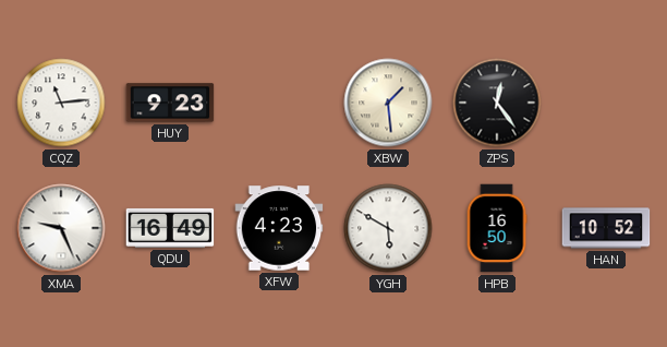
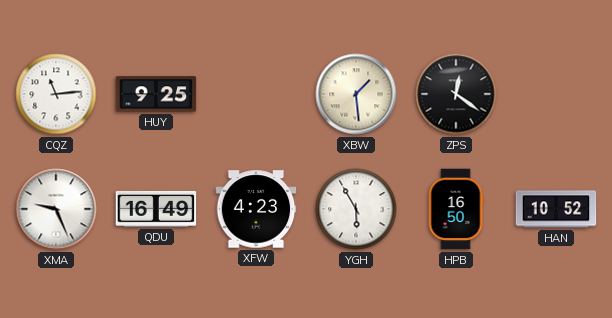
HUY: 9:23 -> 9:25
ZPS: 12:24 -> 12:21
YGH: 5:50 -> 5:55
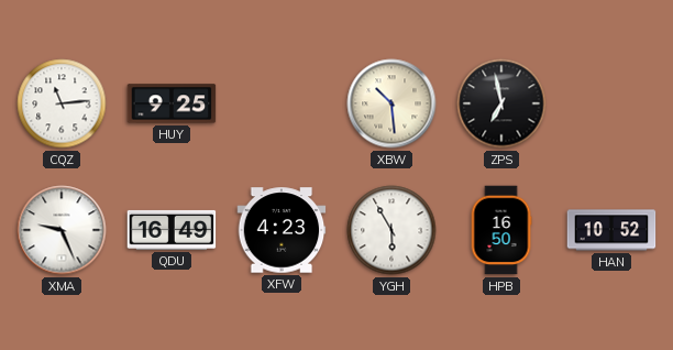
XBW: 1:29 -> 10:29
ZPS: 12:21 -> 6:58
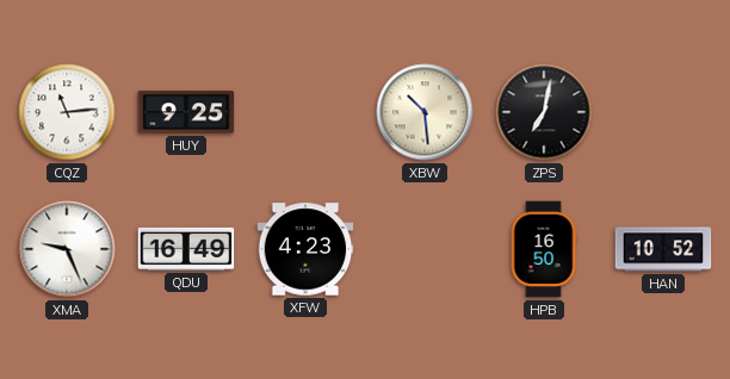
ZPS: 6:58 -> 7:02
YGH: 5:55 -> none
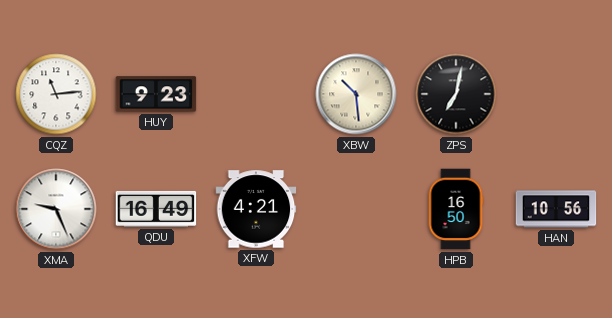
HUY: 9:25 -> 9:23
XFW: 4:23 -> 4:21
HAN: 10:52 -> 10:56
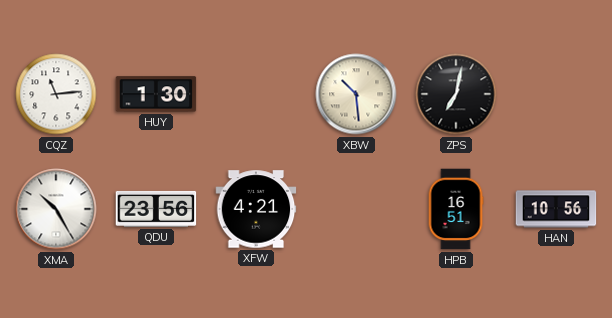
HUY: 9:23 -> 1:30
XMA: 9:26 -> 10:25
QDU: 16:49 -> 23:56
HPB: 16:50 -> 16:51
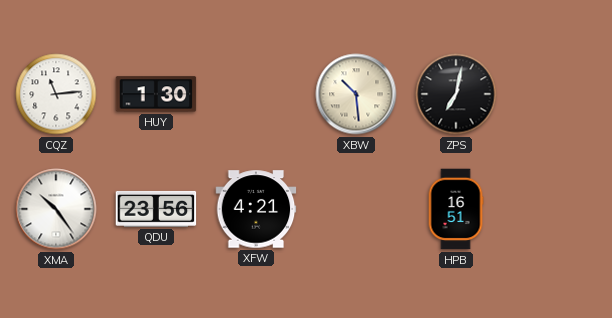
XMA: 10:25 -> 10:24
HAN: 10:56 -> none
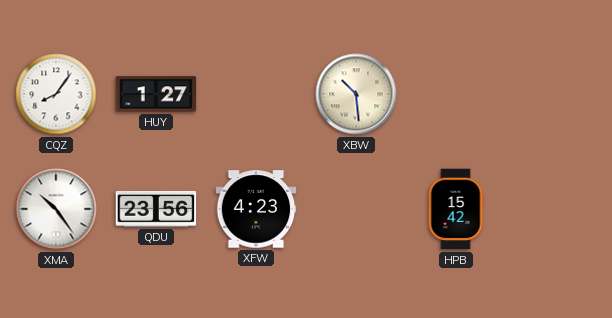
CQZ: 11:14 -> 8:06
HUY: 1:30 -> 1:27
ZPS: 7:02 -> none
XFW: 4:21 -> 4:23
HPB: 16:51 -> 15:42
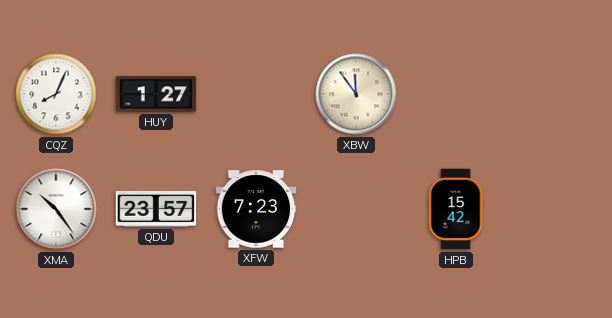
CQZ: 8:06 -> 8:04
XBW: 10:29 -> 11:54
QDU: 23:56 -> 23:57
XFW: 4:23 -> 7:23
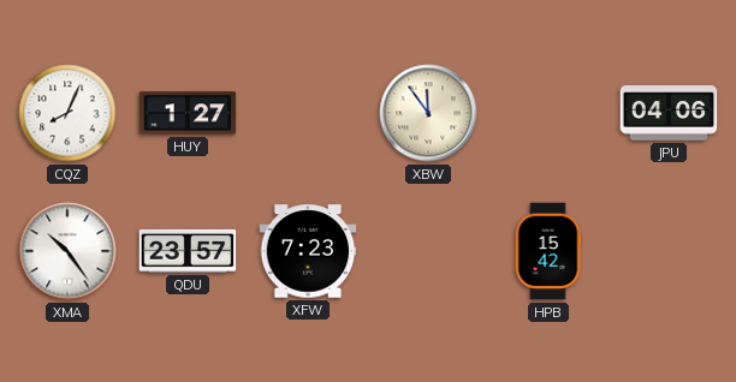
JPU: none -> 04:06
